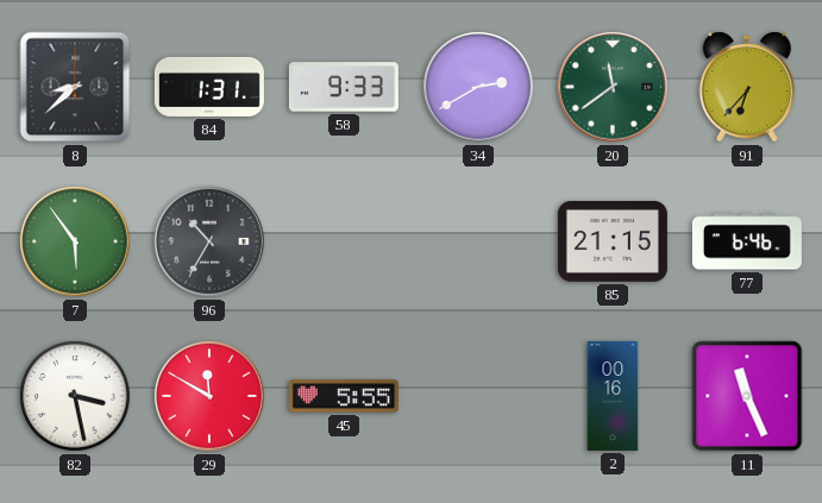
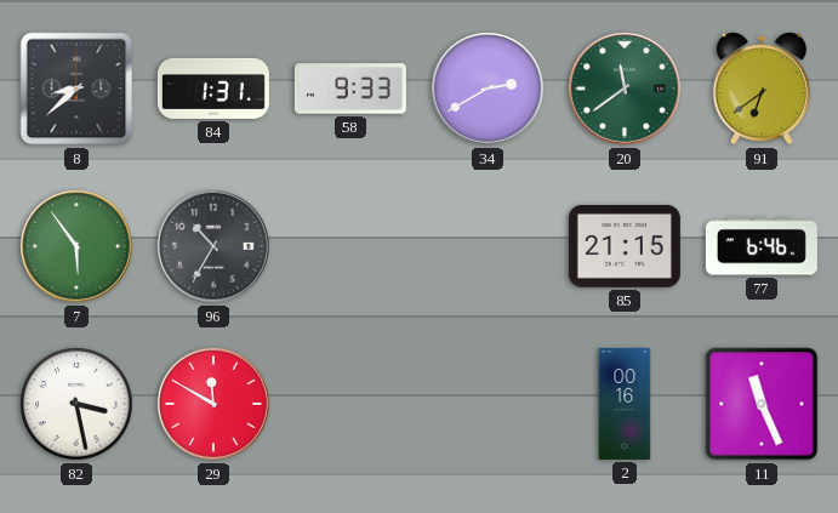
91: 6:37 -> 6:39
45: 5:55 -> none
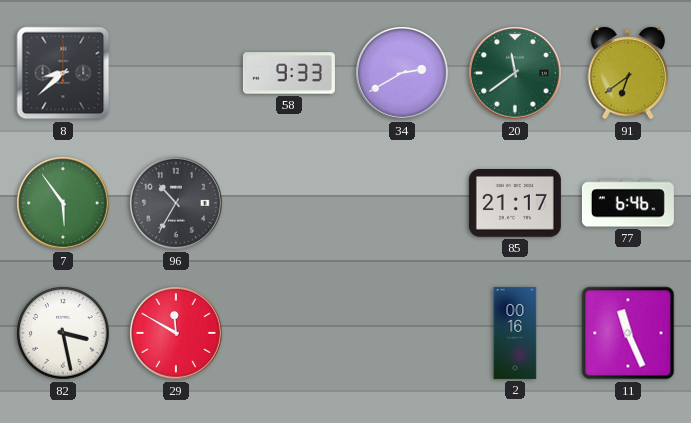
84: 1:31 -> none
85: 21:15 -> 21:17
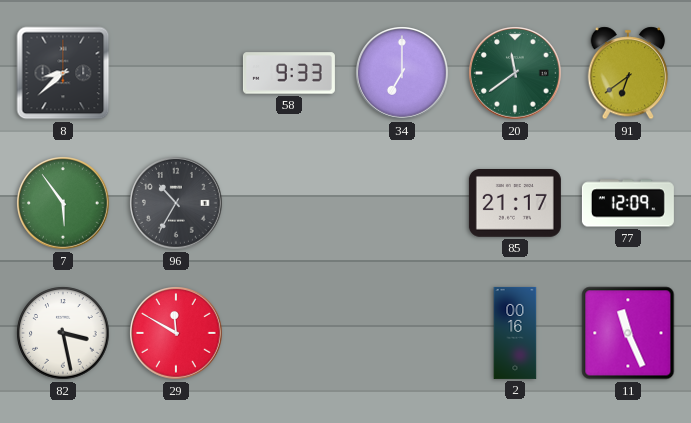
34: 2:40 -> 7:00
77: 6:46 -> 12:09
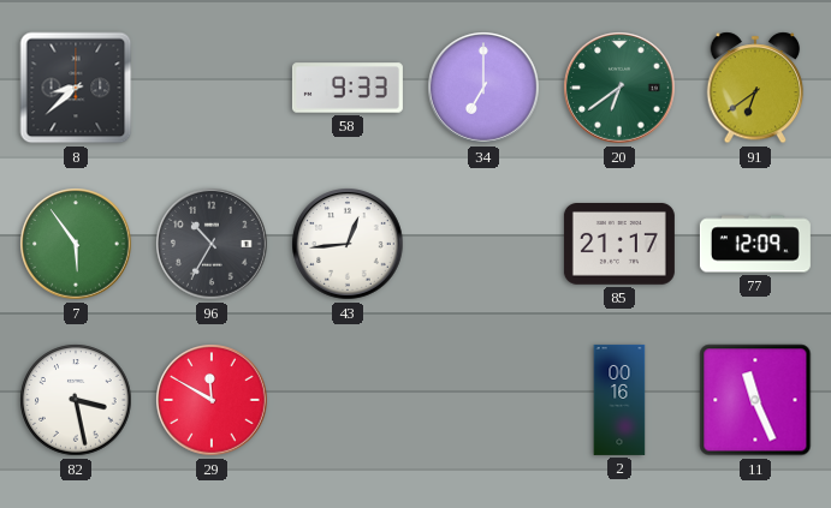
20: 11:39 -> 6:39
43: none -> 12:44
